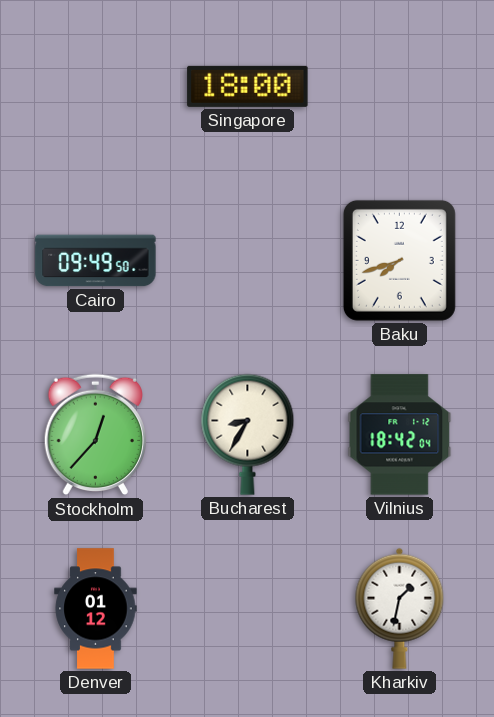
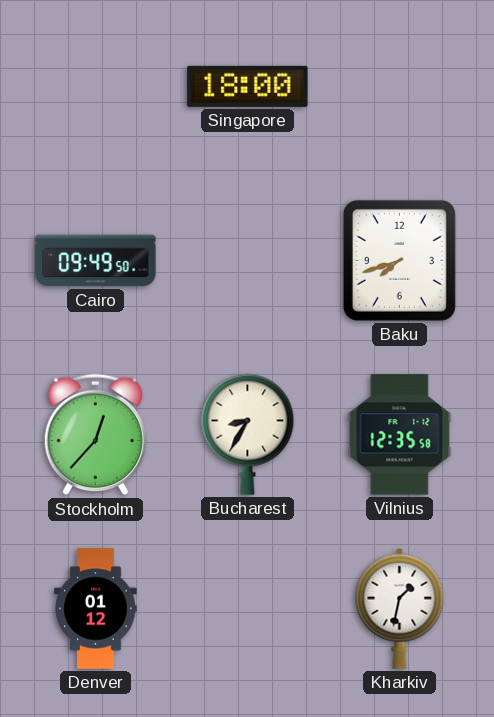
Vilnius: 18:42 -> 12:35
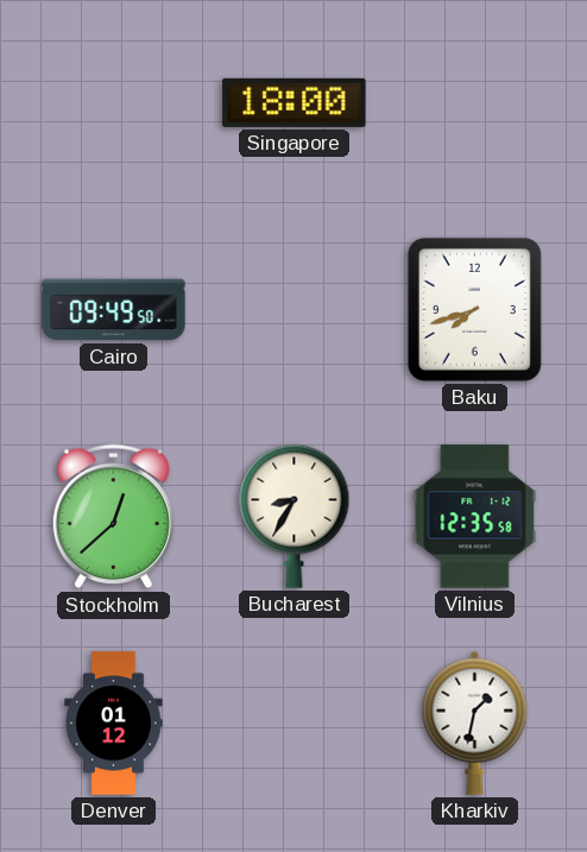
Stockholm: 12:37 -> 12:38
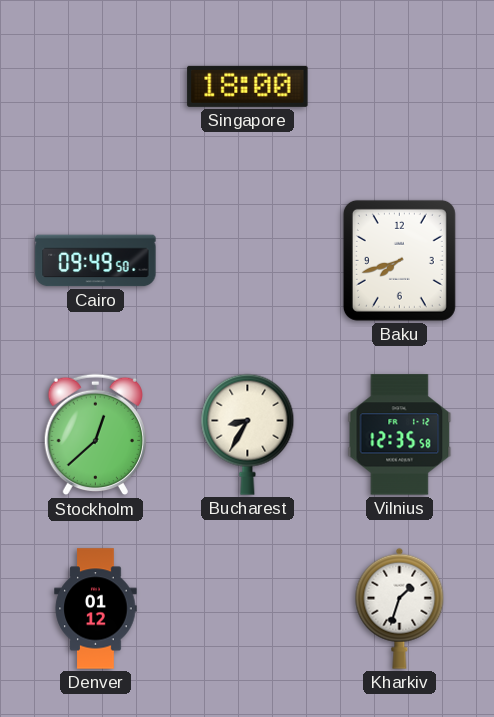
Kharkiv: 1:32 -> 1:33
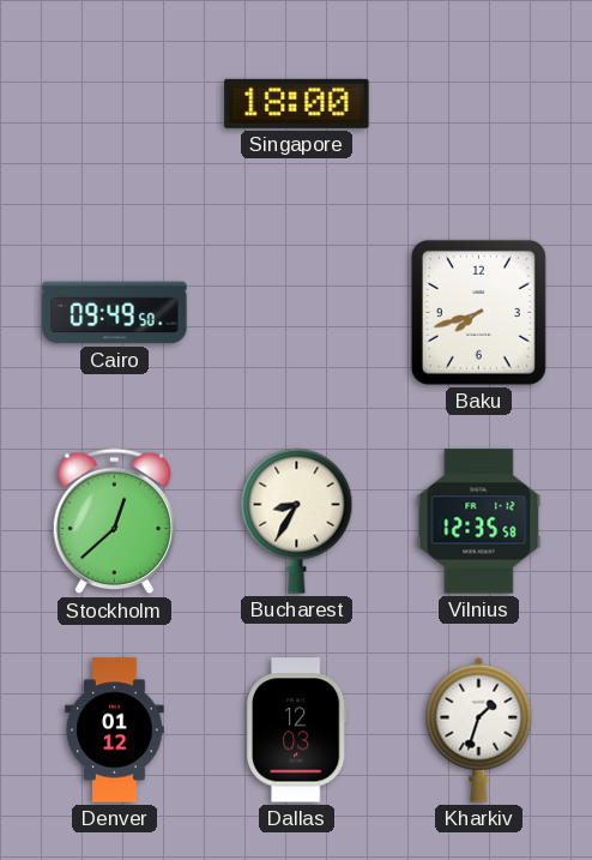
Dallas: none -> 12:03
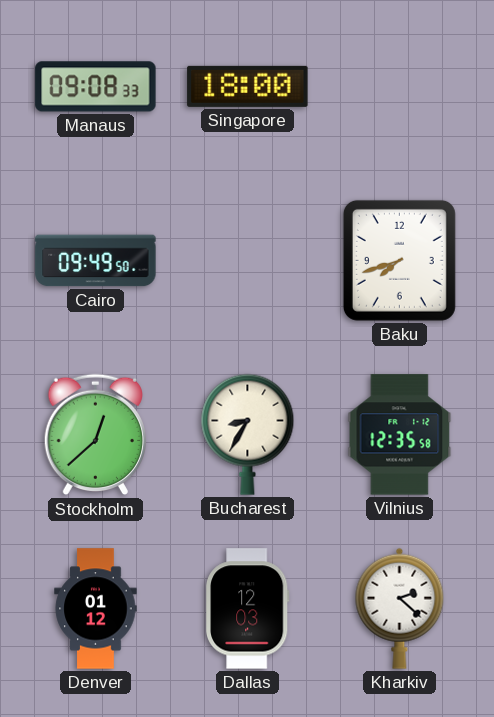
Manaus: none -> 09:08
Kharkiv: 1:33 -> 2:22
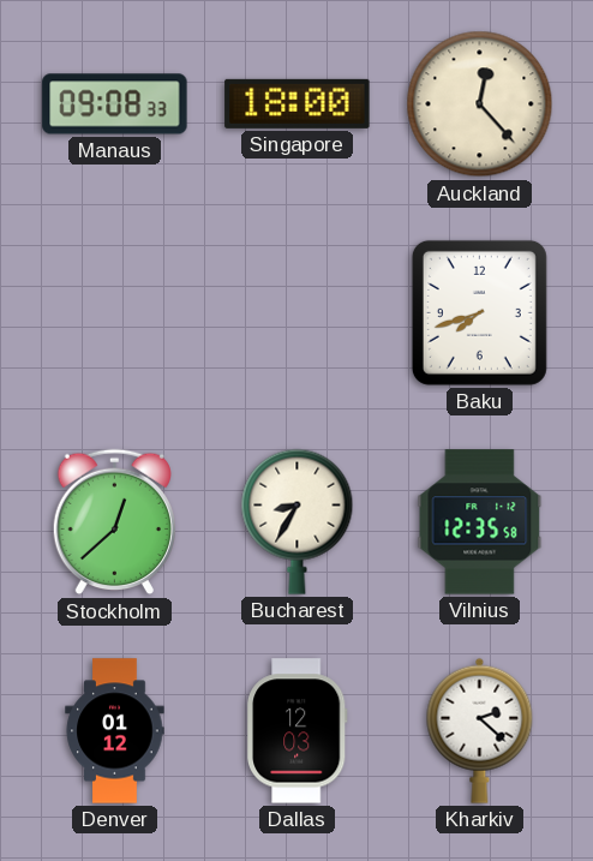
Auckland: none -> 12:23
Cairo: 09:49 -> none
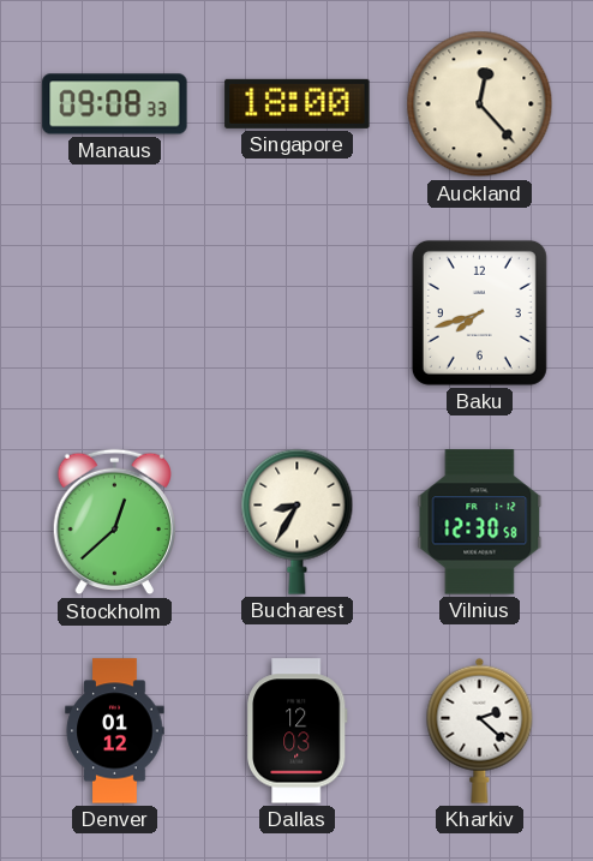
Vilnius: 12:35 -> 12:30
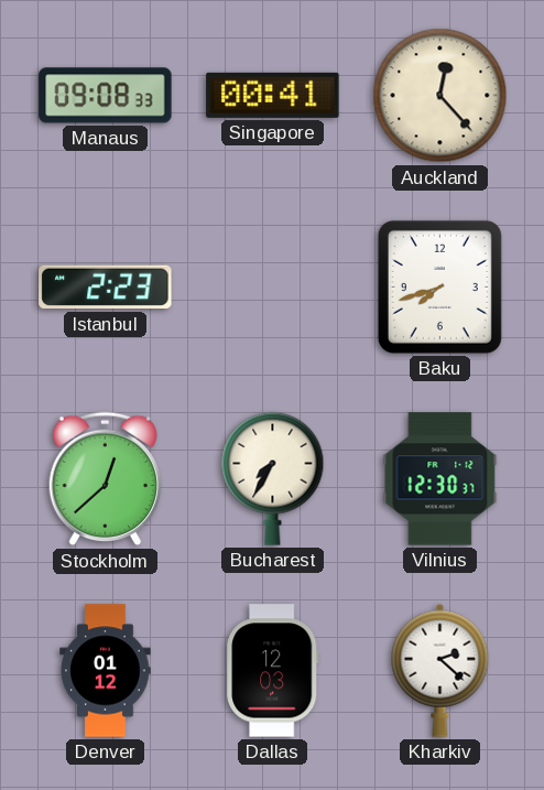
Singapore: 18:00 -> 00:41
Istanbul: none -> 2:23
Bucharest: 8:35 -> 7:35
Vilnius: 12:30:58 -> 12:30:37
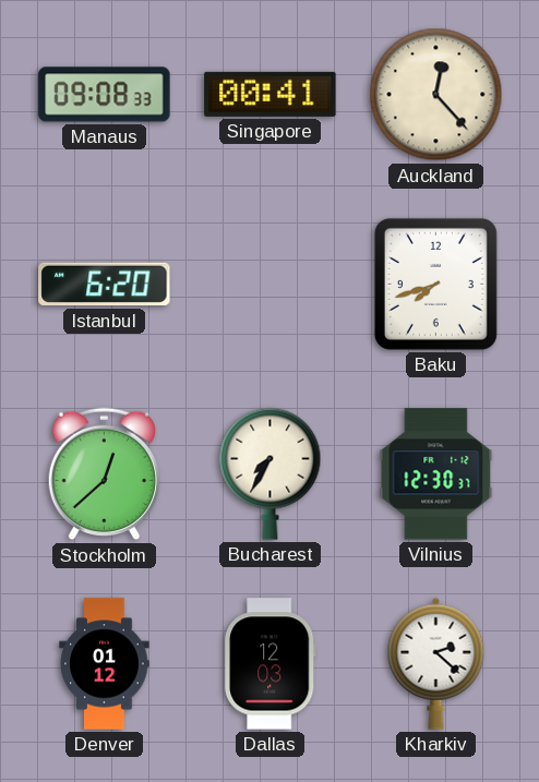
Istanbul: 2:23 -> 6:20
